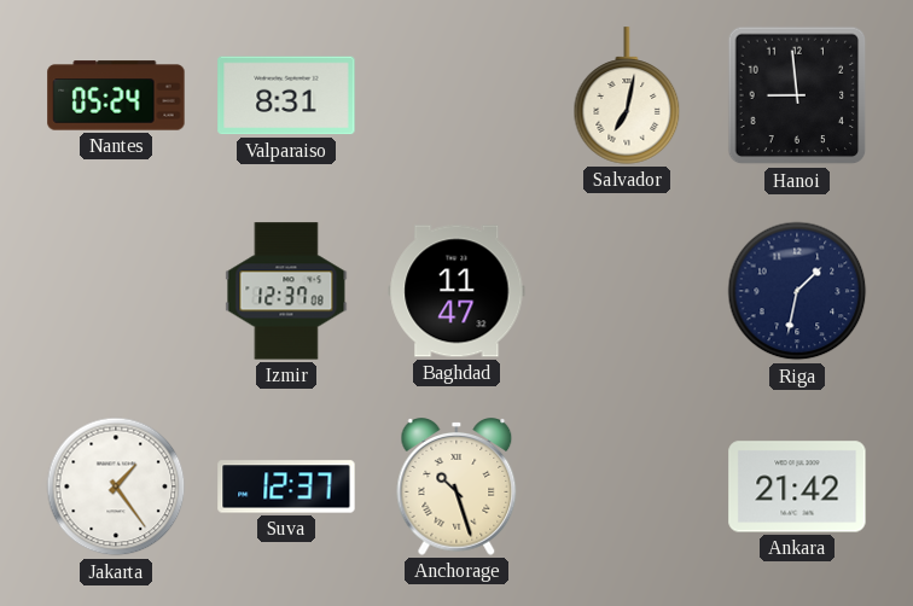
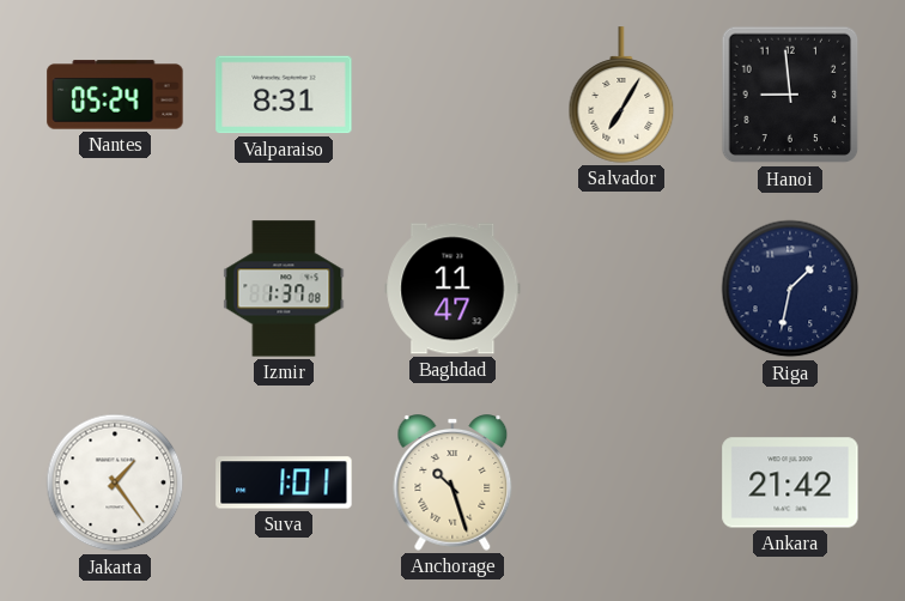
Salvador: 7:02 -> 7:05
Izmir: 12:37 -> 1:37
Suva: 12:37 -> 1:01
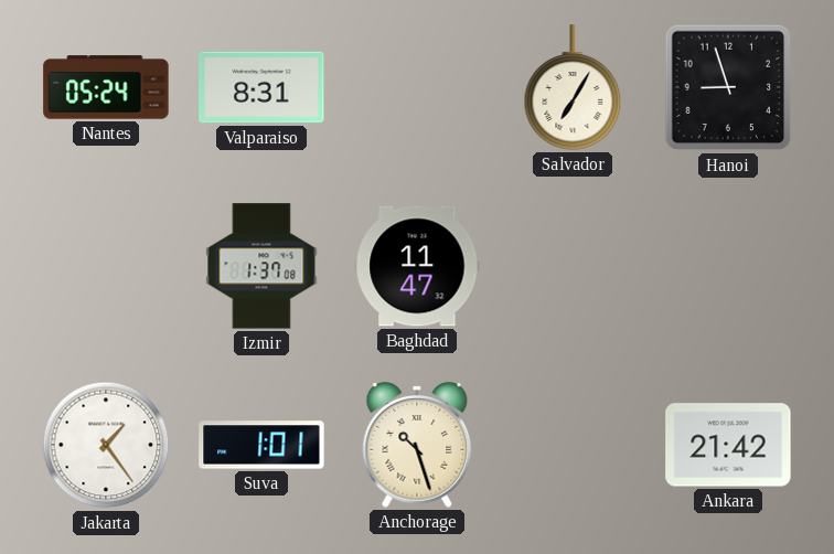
Hanoi: 8:59 -> 8:57
Riga: 1:32 -> none
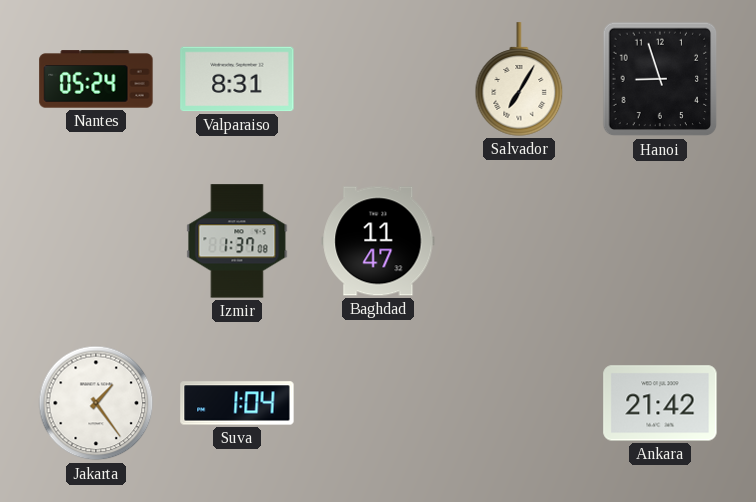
Suva: 1:01 -> 1:04
Anchorage: 10:27 -> none
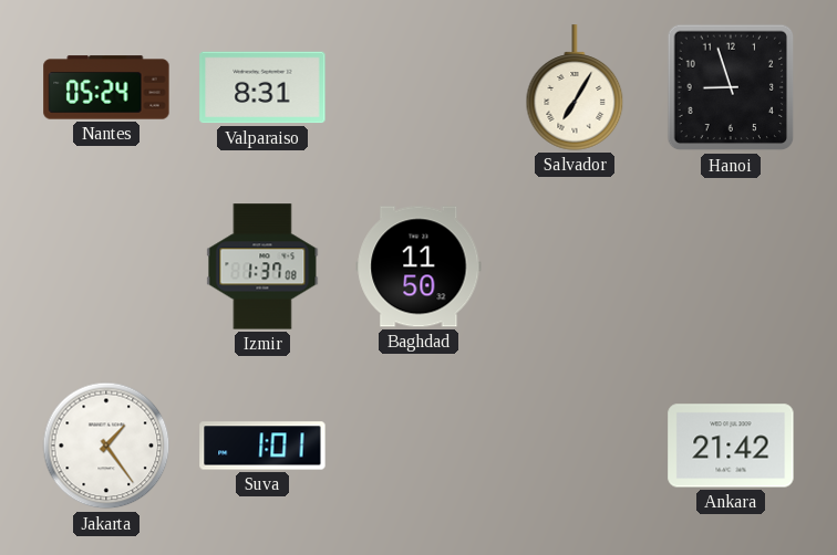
Baghdad: 11:47 -> 11:50
Suva: 1:04 -> 1:01
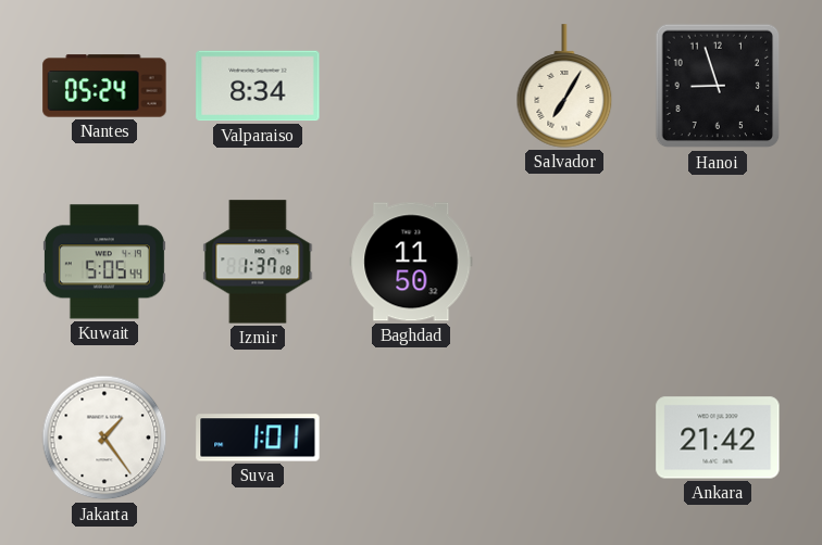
Valparaiso: 8:31 -> 8:34
Kuwait: none -> 5:05
